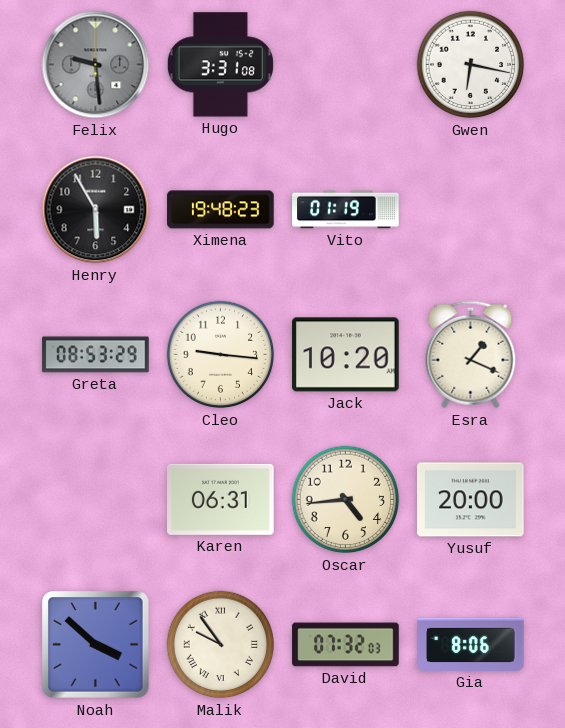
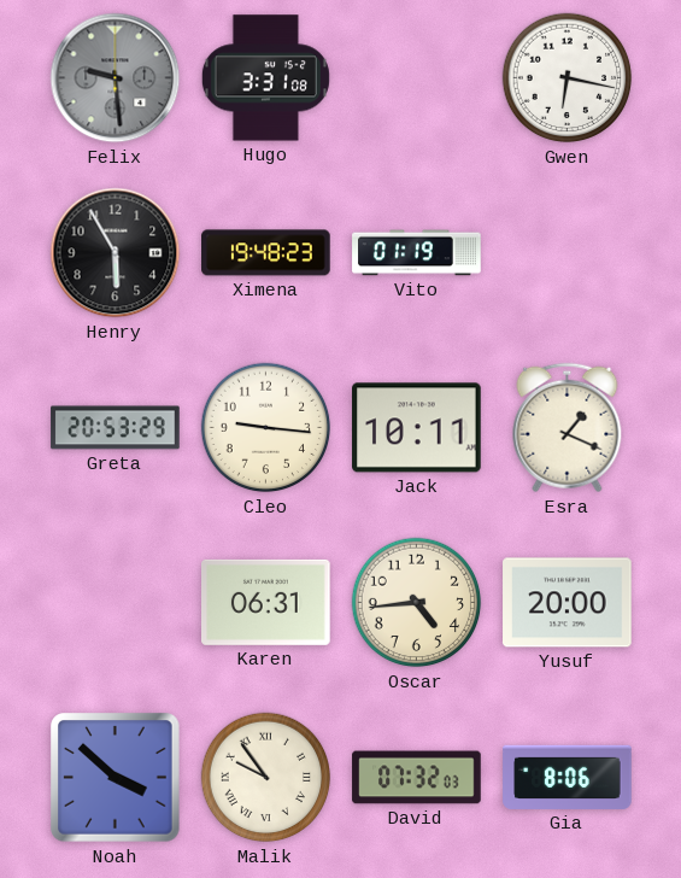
Greta: 08:53 -> 20:53
Jack: 10:20 -> 10:11
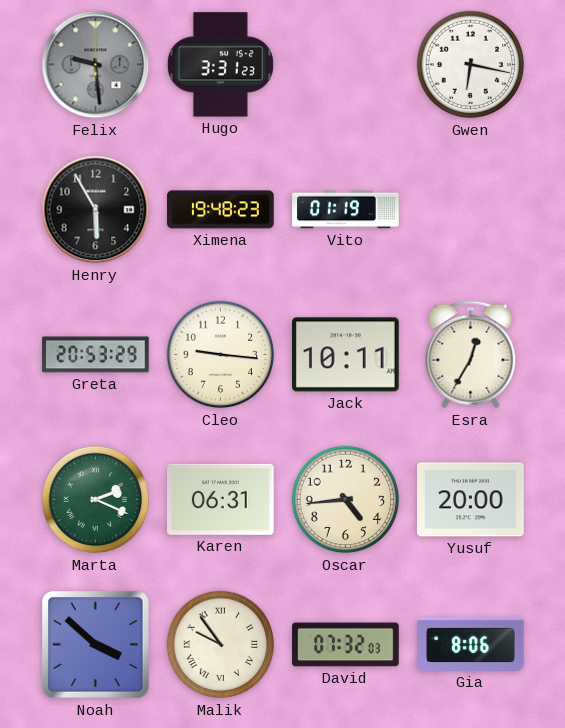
Hugo: 3:31:08 -> 3:31:23
Esra: 1:19 -> 12:35
Marta: none -> 2:19
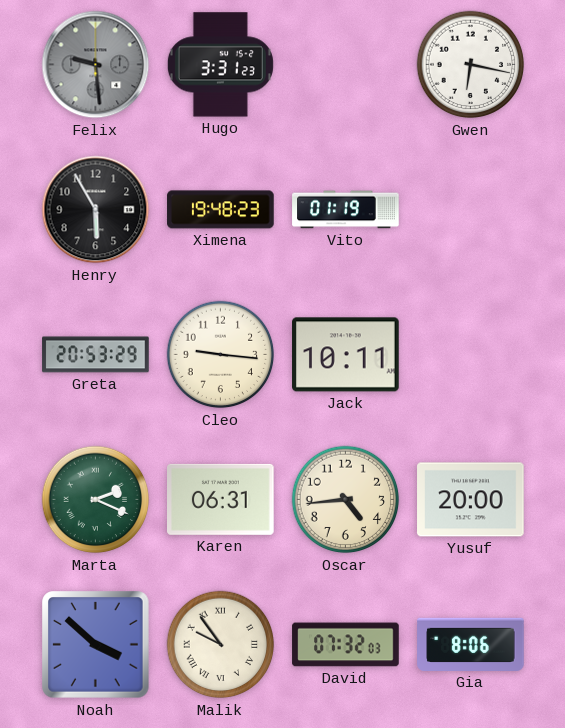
Esra: 12:35 -> none
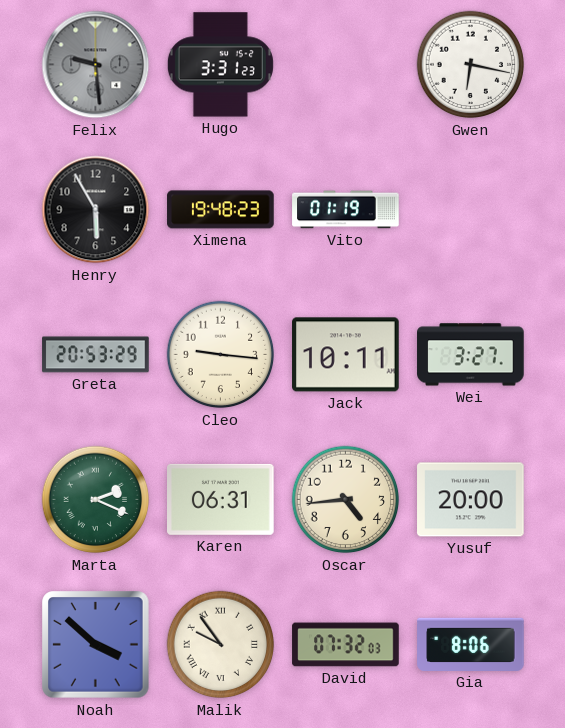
Wei: none -> 3:27
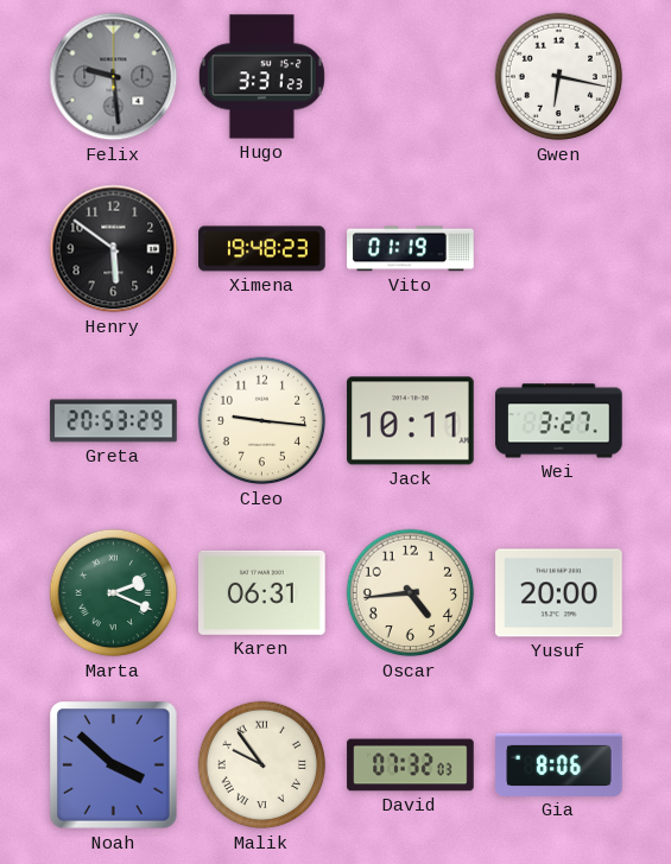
Henry: 5:55 -> 5:51
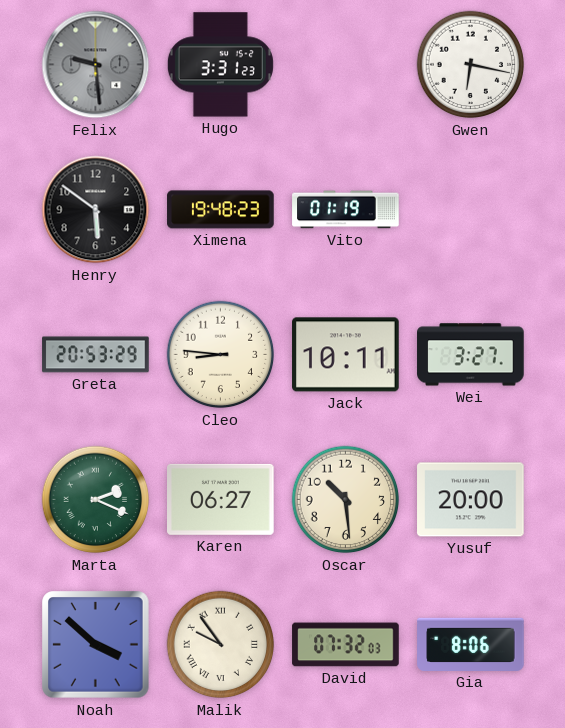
Cleo: 9:16 -> 8:46
Karen: 06:31 -> 06:27
Oscar: 4:44 -> 10:29
